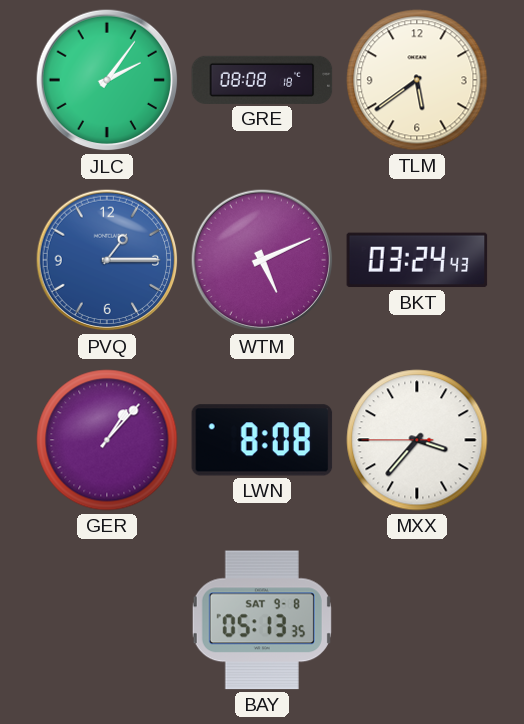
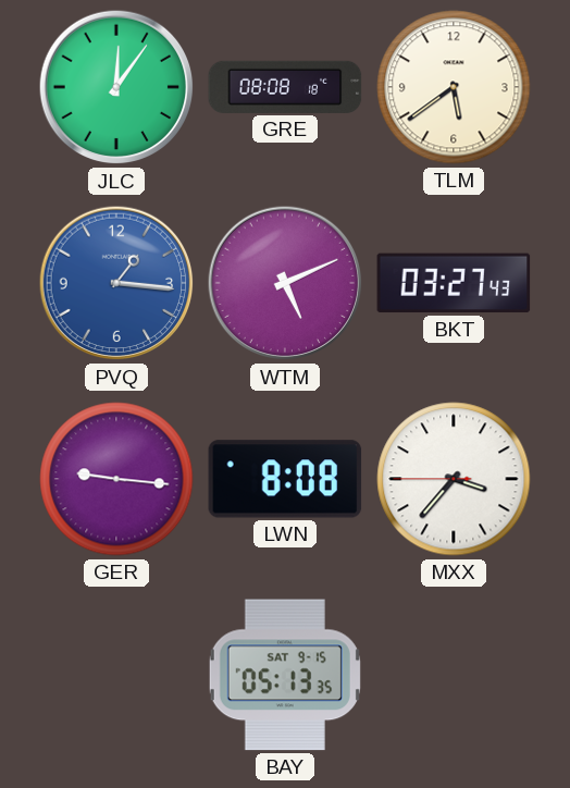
JLC: 2:06 -> 12:06
PVQ: 1:15 -> 1:16
BKT: 03:24 -> 03:27
GER: 1:07 -> 9:16
BAY date: SAT 9-8 -> SAT 9-15
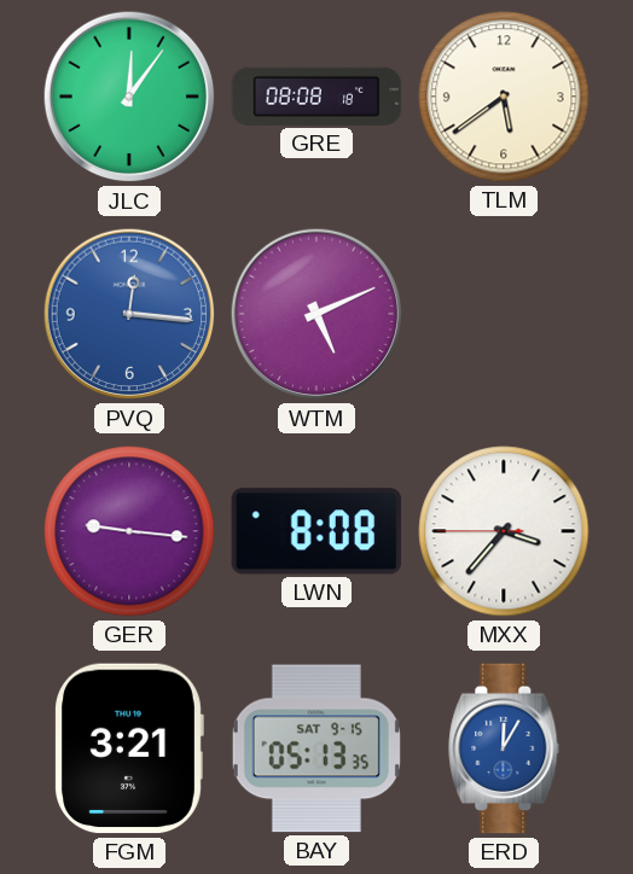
PVQ: 1:16 -> 12:16
BKT: 03:27 -> none
FGM: none -> 3:21
ERD: none -> 12:05
